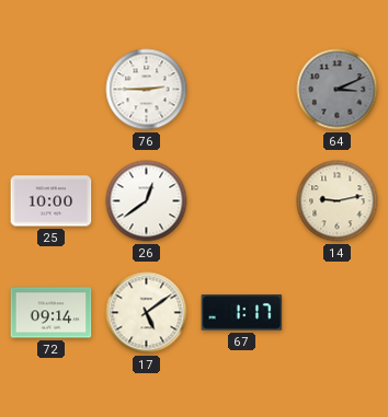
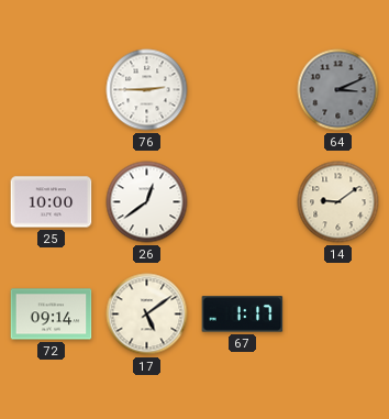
14: 9:13 -> 9:09
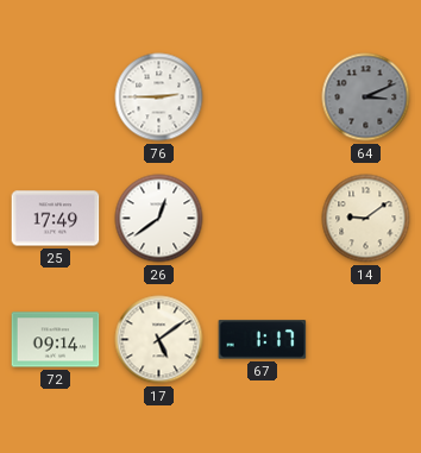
25: 10:00 -> 17:49
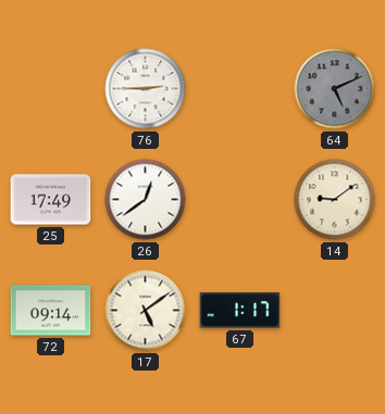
64: 3:11 -> 5:11
